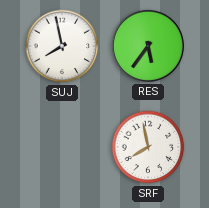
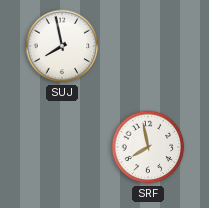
RES: 5:36 -> none
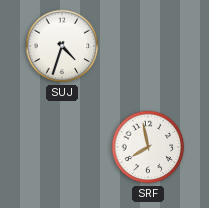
SUJ: 7:58 -> 4:33
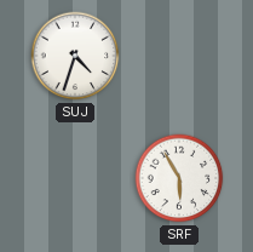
SRF: 7:58 -> 5:55
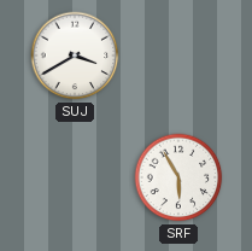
SUJ: 4:33 -> 3:40
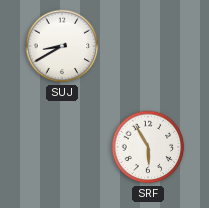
SUJ: 3:40 -> 8:40
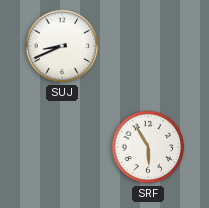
SUJ: 8:40 -> 8:41
